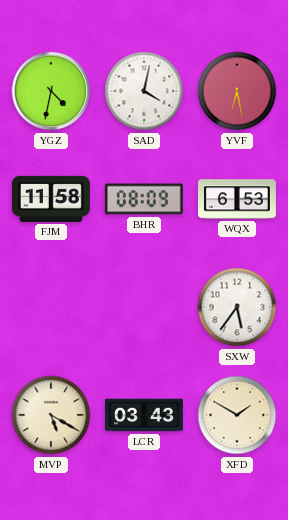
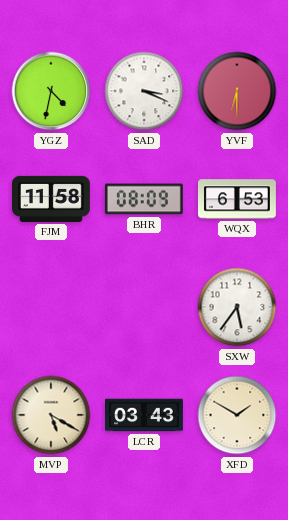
SAD: 4:02 -> 3:19
YVF: 6:28 -> 6:30
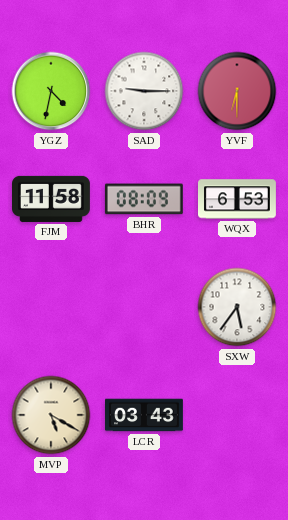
SAD: 3:19 -> 9:15
XFD: 1:50 -> none
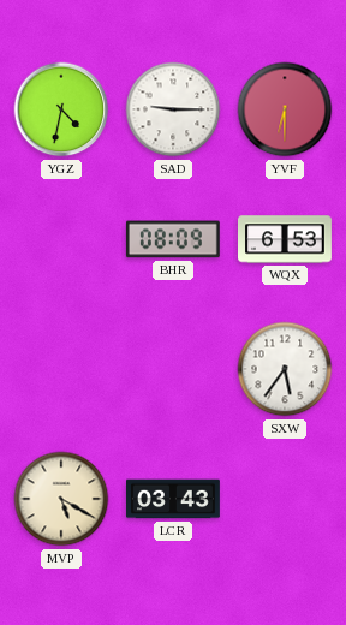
FJM: 11:58 -> none
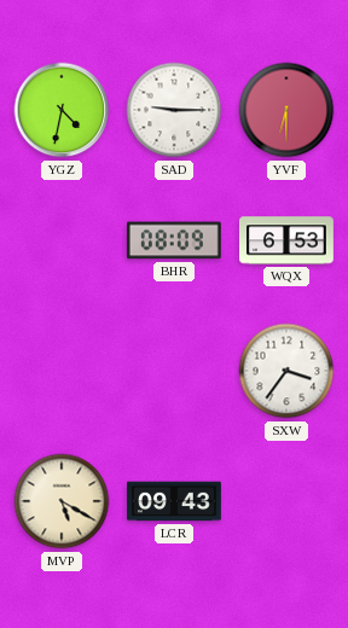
SXW: 5:36 -> 3:36
LCR: 03:43 -> 09:43
